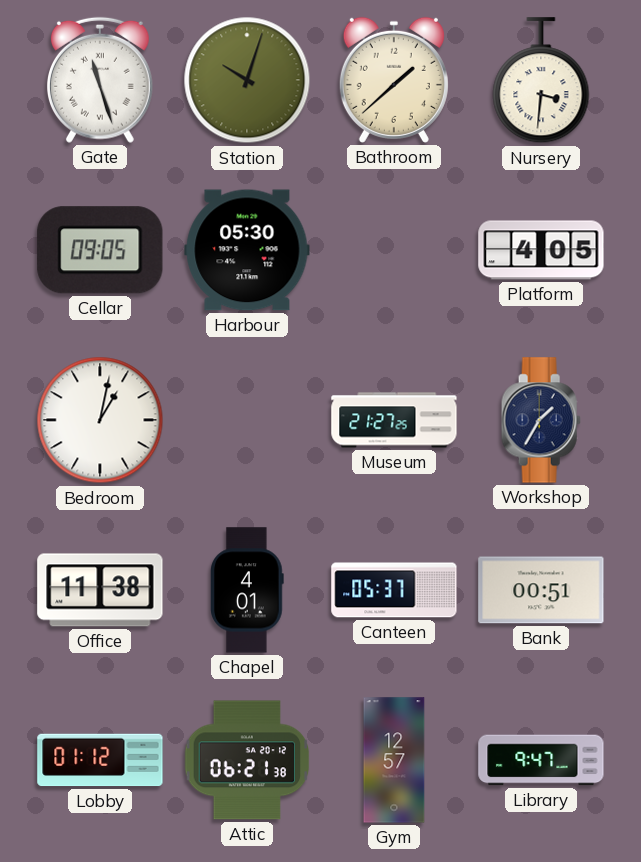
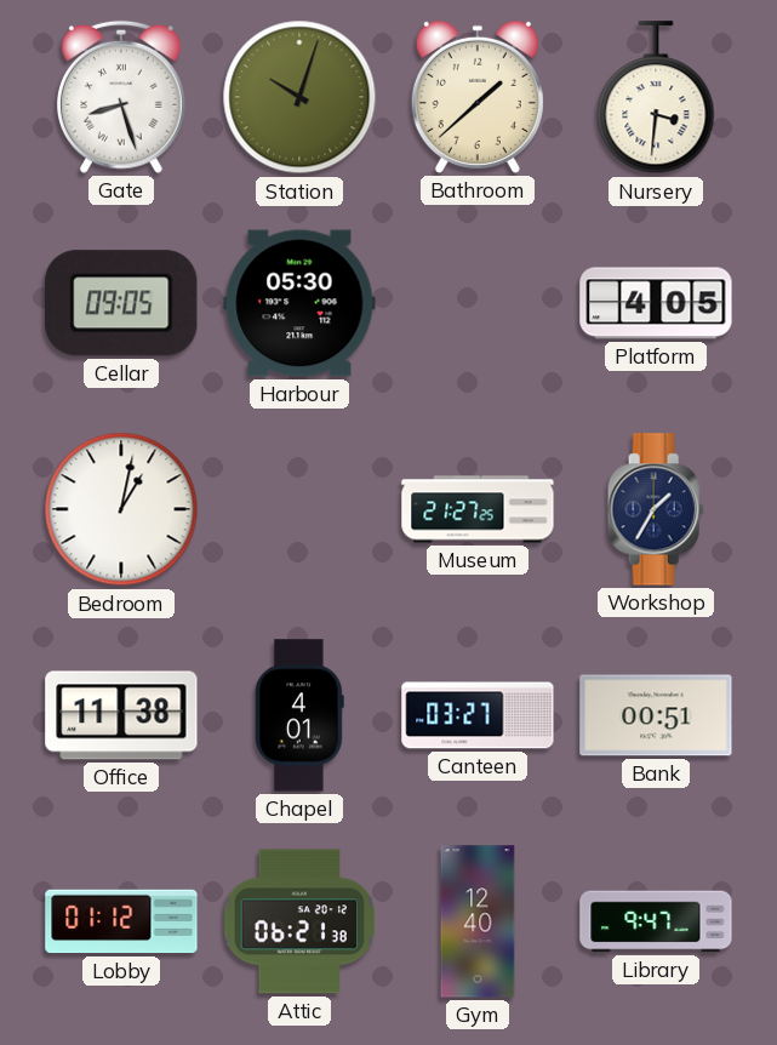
Gate: 11:27 -> 8:27
Canteen: 05:37 -> 03:27
Gym: 12:57 -> 12:40
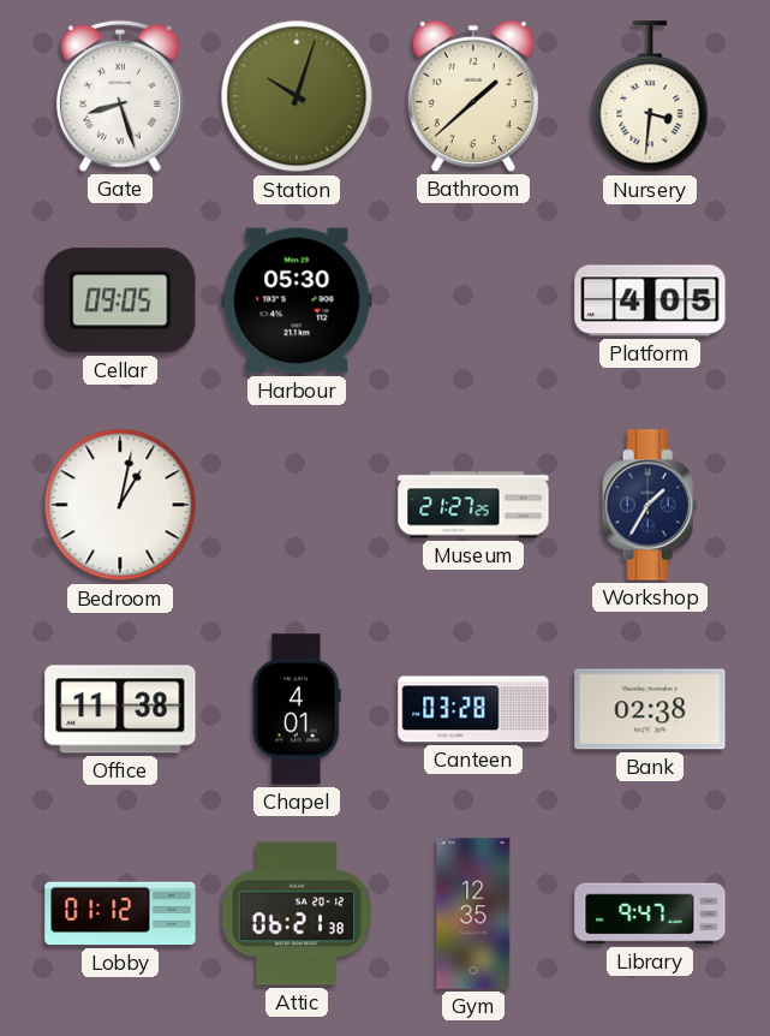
Canteen: 03:27 -> 03:28
Bank: 00:51 -> 02:38
Gym: 12:40 -> 12:35
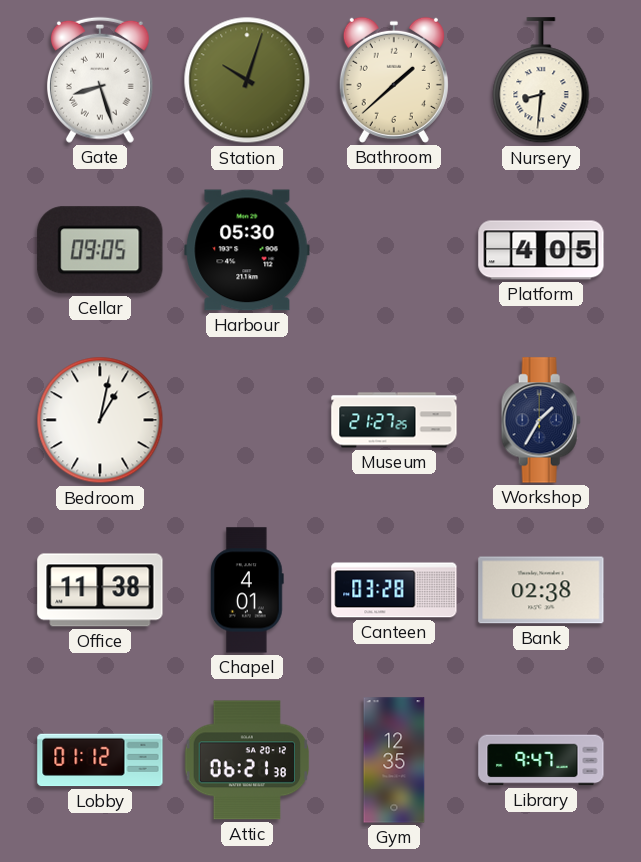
Nursery: 3:31 -> 8:31
